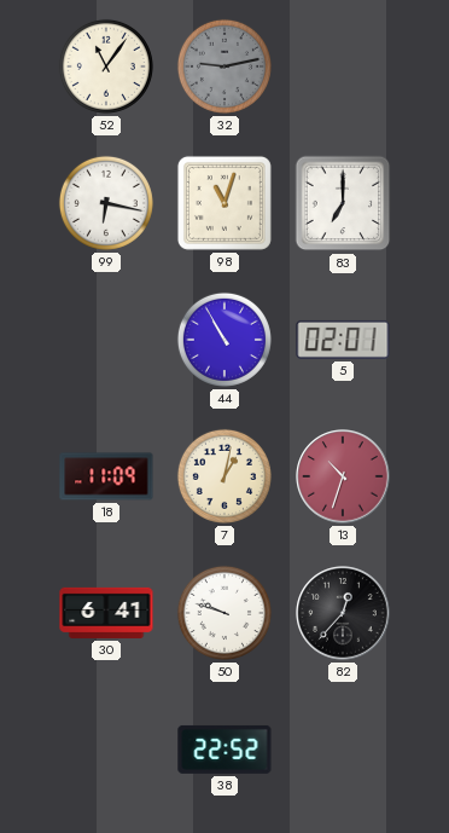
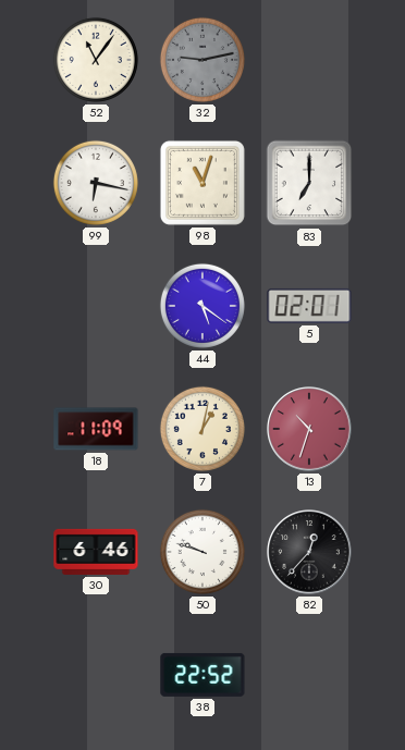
44: 10:55 -> 5:21
30: 6:41 -> 6:46
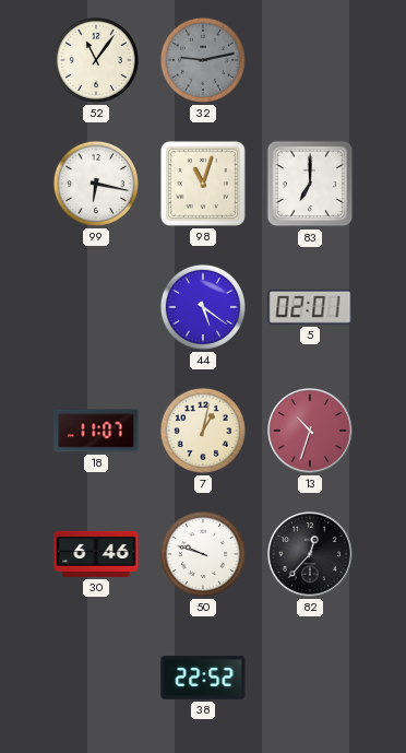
18: 11:09 -> 11:07
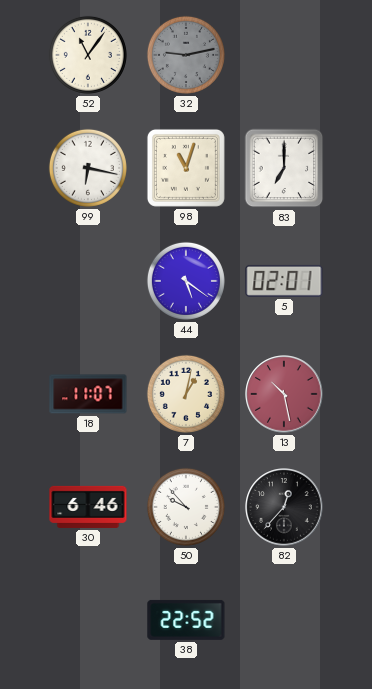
13: 10:33 -> 10:28
50: 9:48 -> 9:53
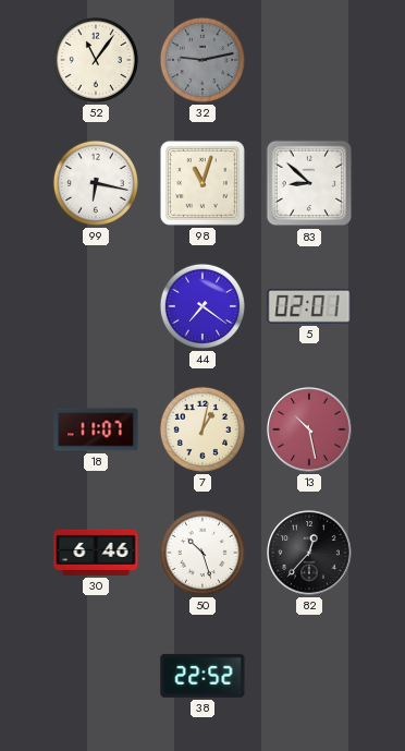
83: 7:00 -> 8:52
44: 5:21 -> 7:21
50: 9:53 -> 10:27
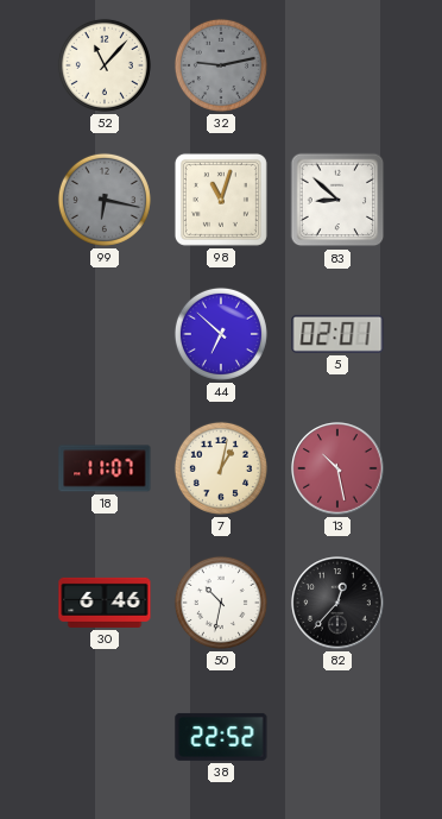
52: 11:06 -> 11:07
99 dial: white -> grey
44: 7:21 -> 6:52
50: 10:27 -> 10:32
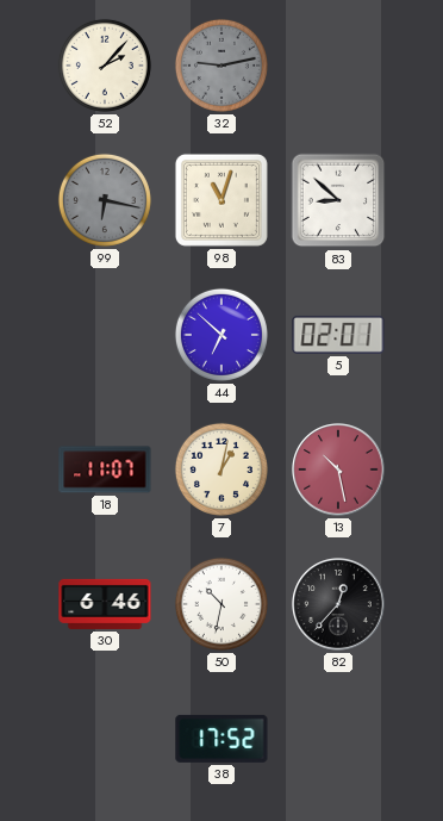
52: 11:07 -> 2:07
38: 22:52 -> 17:52
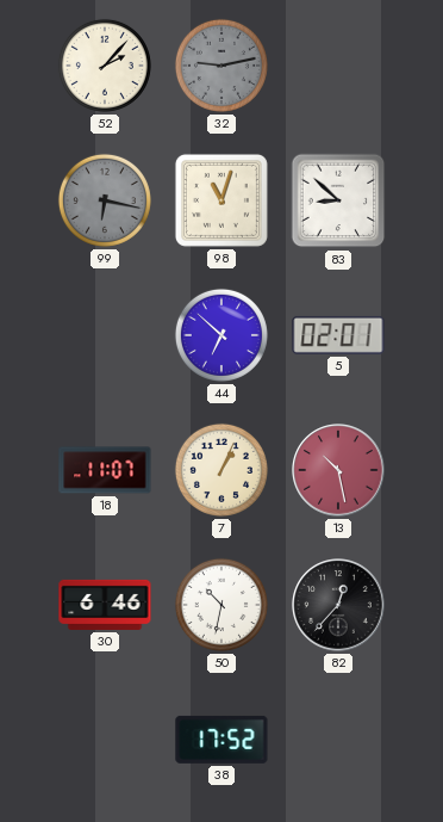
7: 1:02 -> 1:04
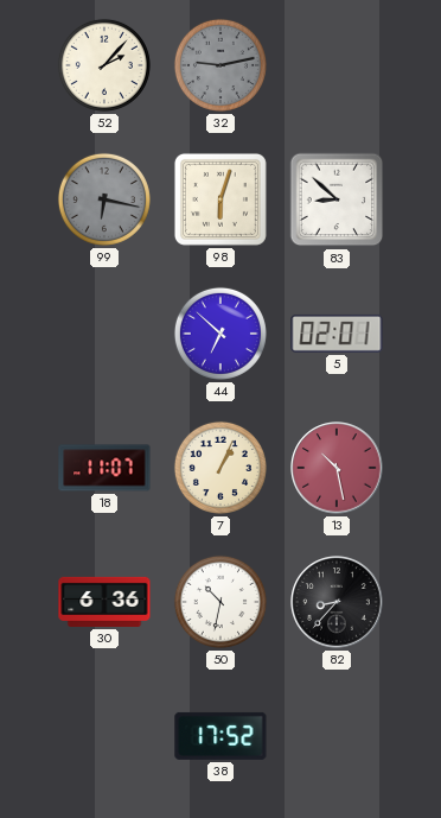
98: 11:03 -> 6:03
30: 6:46 -> 6:36
82: 12:37 -> 8:37
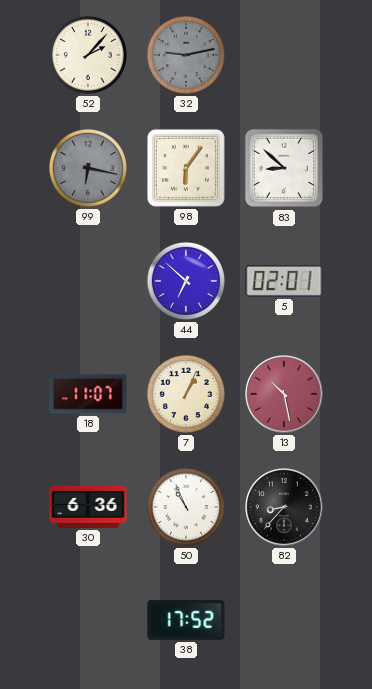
98: 6:03 -> 6:06
50: 10:32 -> 10:56
